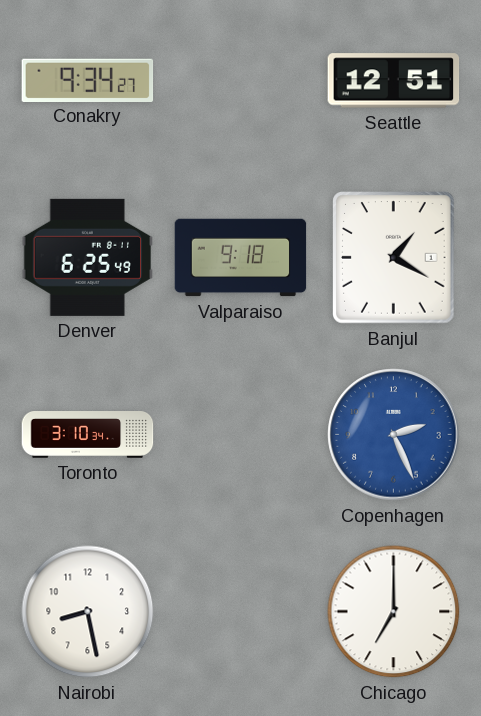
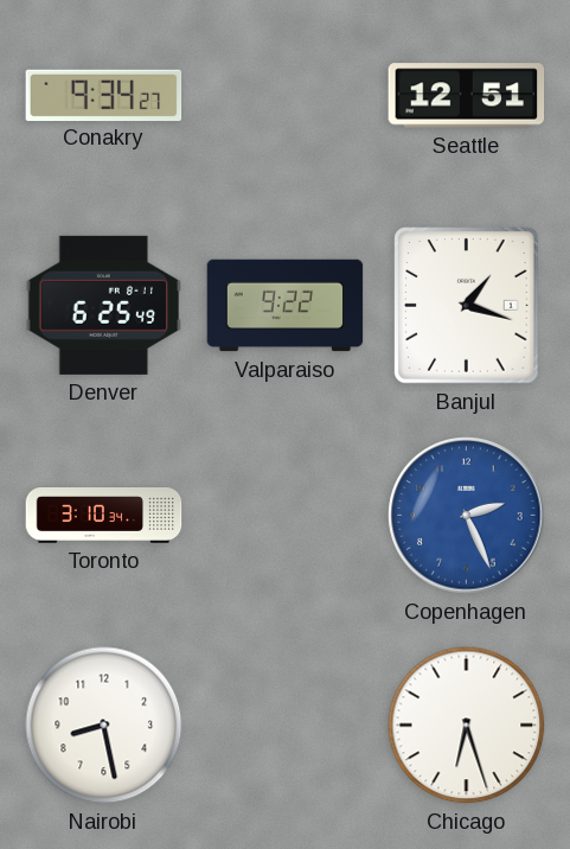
Valparaiso: 9:18 -> 9:22
Banjul: 1:20 -> 1:18
Chicago: 7:00 -> 6:27
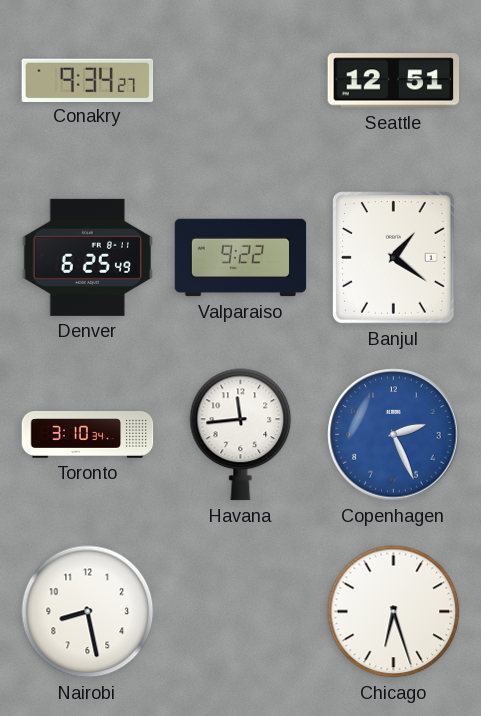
Banjul: 1:18 -> 1:21
Havana: none -> 11:44
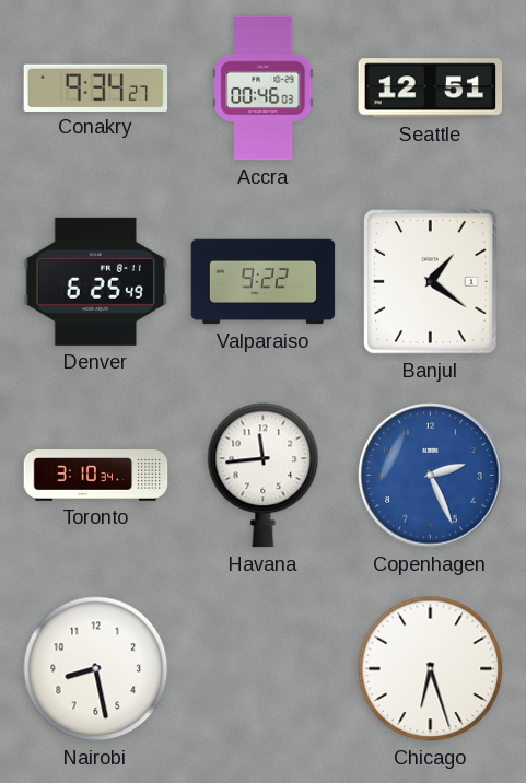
Accra: none -> 00:46
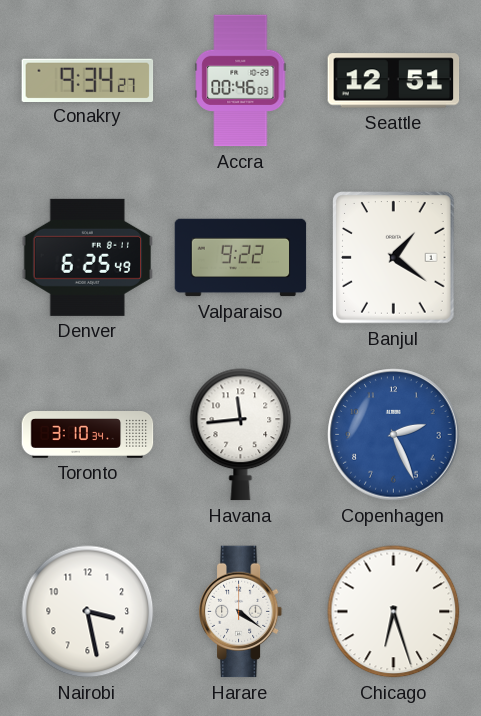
Nairobi: 8:28 -> 3:28
Harare: none -> 4:21
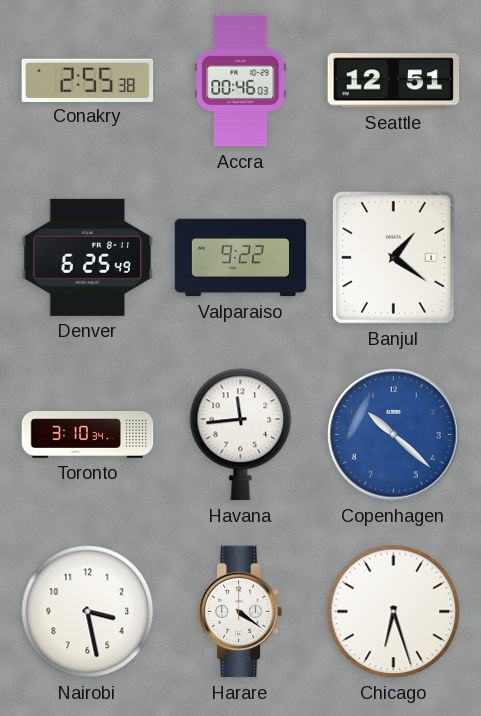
Conakry: 9:34 -> 2:55
Copenhagen: 2:26 -> 10:22
